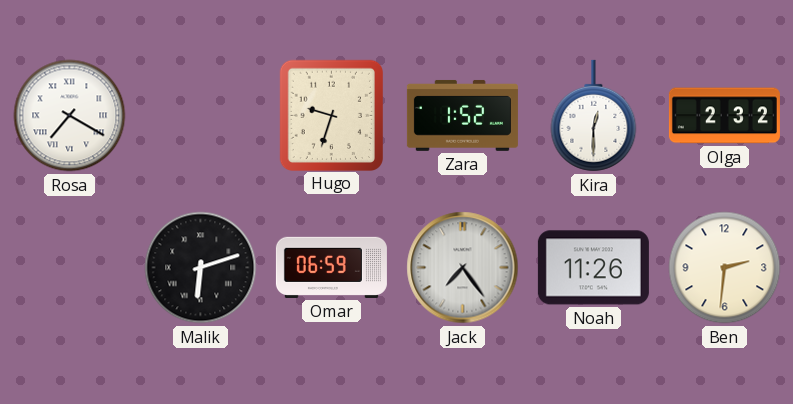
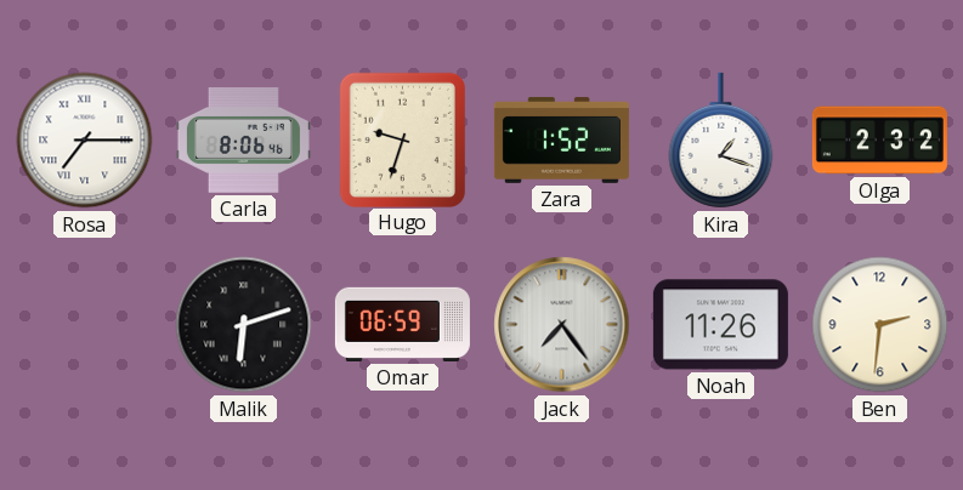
Rosa: 7:20 -> 7:15
Carla: none -> 8:06
Kira: 12:30 -> 1:18
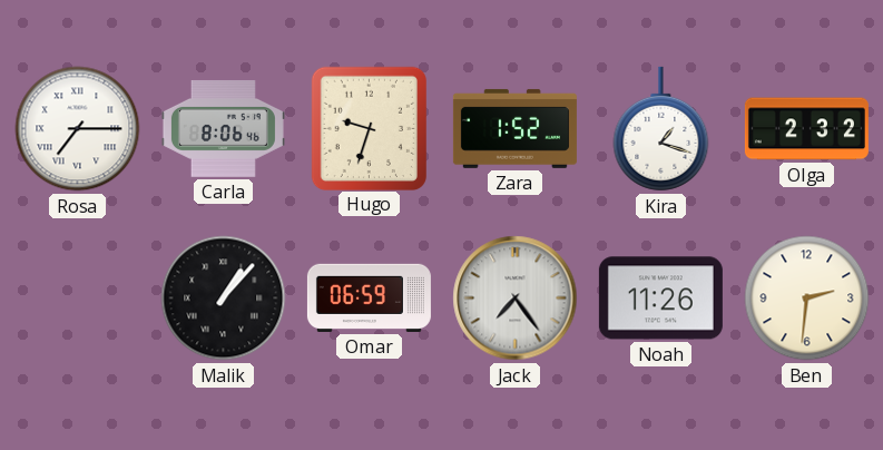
Malik: 6:12 -> 1:07
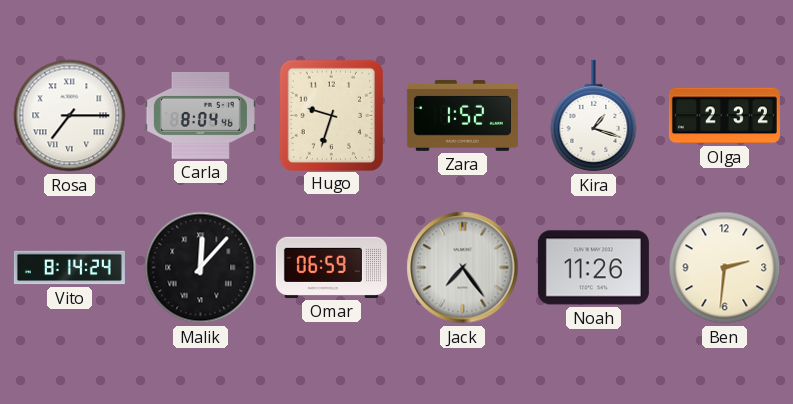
Carla: 8:06 -> 8:04
Vito: none -> 8:14
Malik: 1:07 -> 12:07
